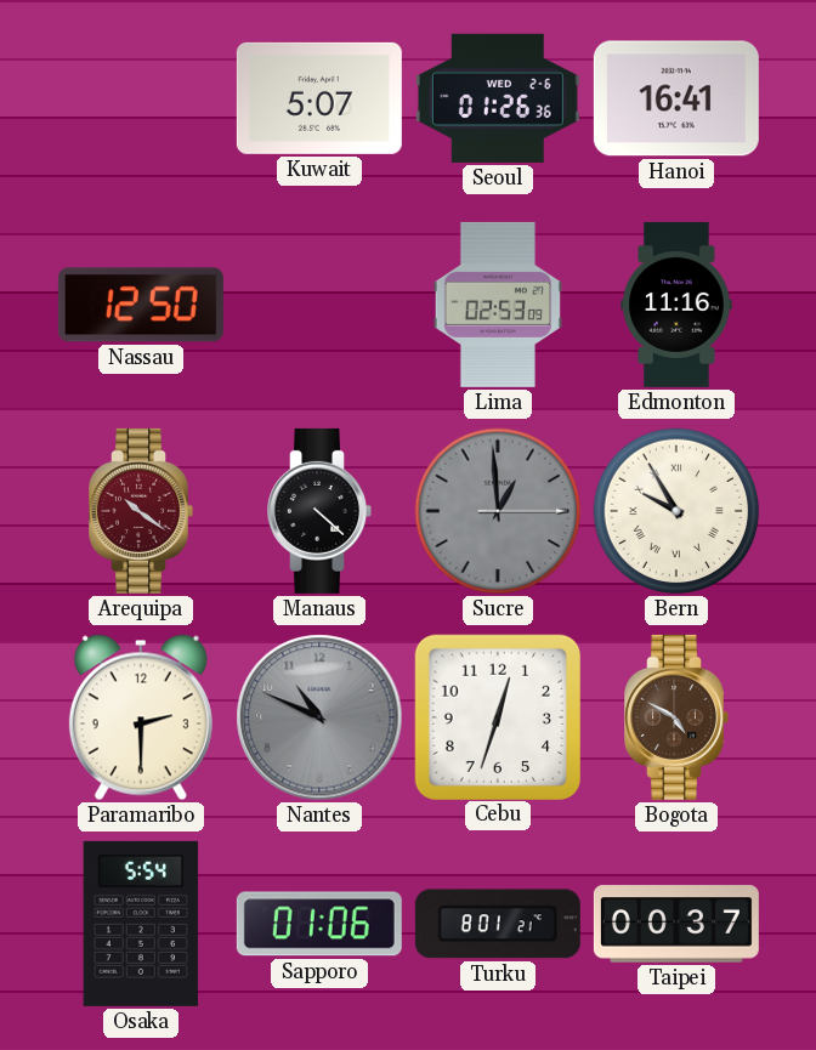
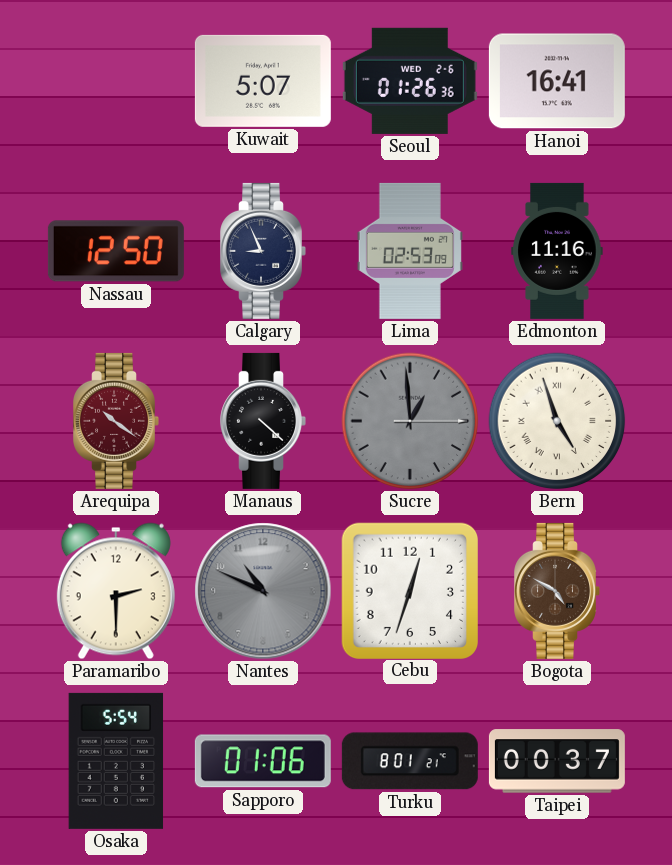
Calgary: none -> 8:56
Bern: 9:55 -> 4:57
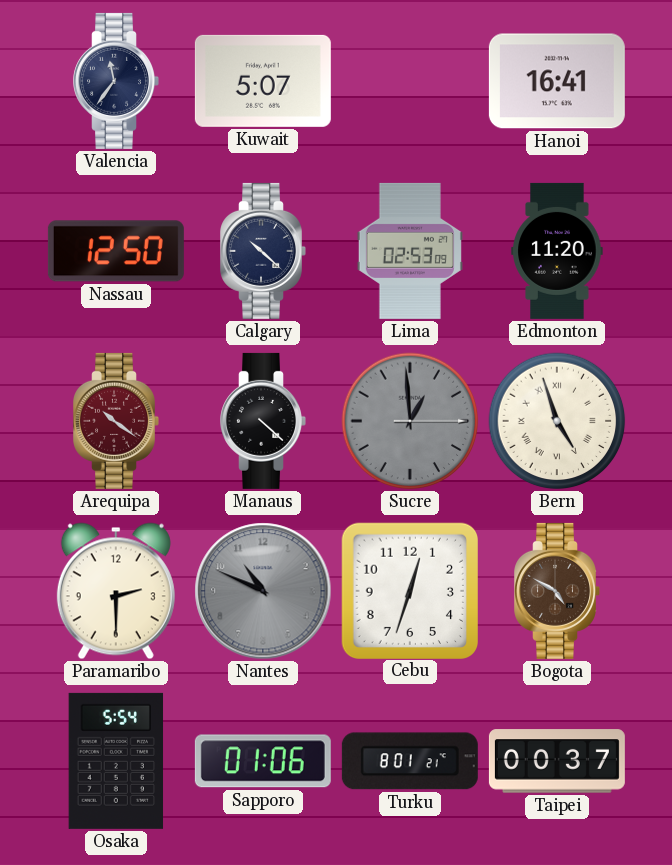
Valencia: none -> 11:36
Seoul: 01:26 -> none
Calgary: 8:56 -> 10:22
Edmonton: 11:16 -> 11:20
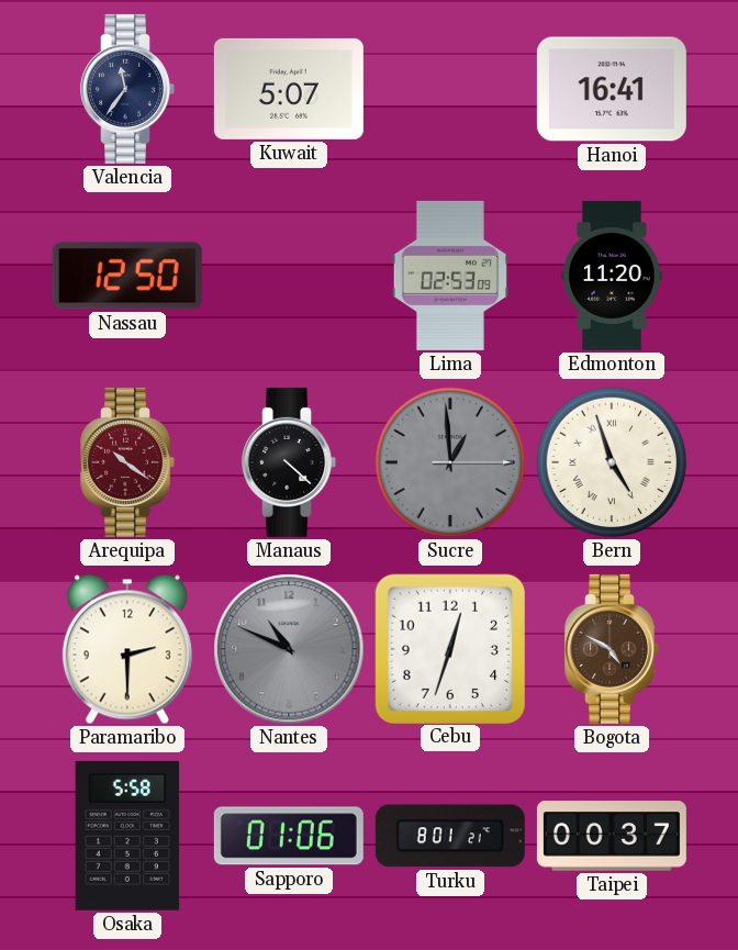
Calgary: 10:22 -> none
Osaka: 5:54 -> 5:58
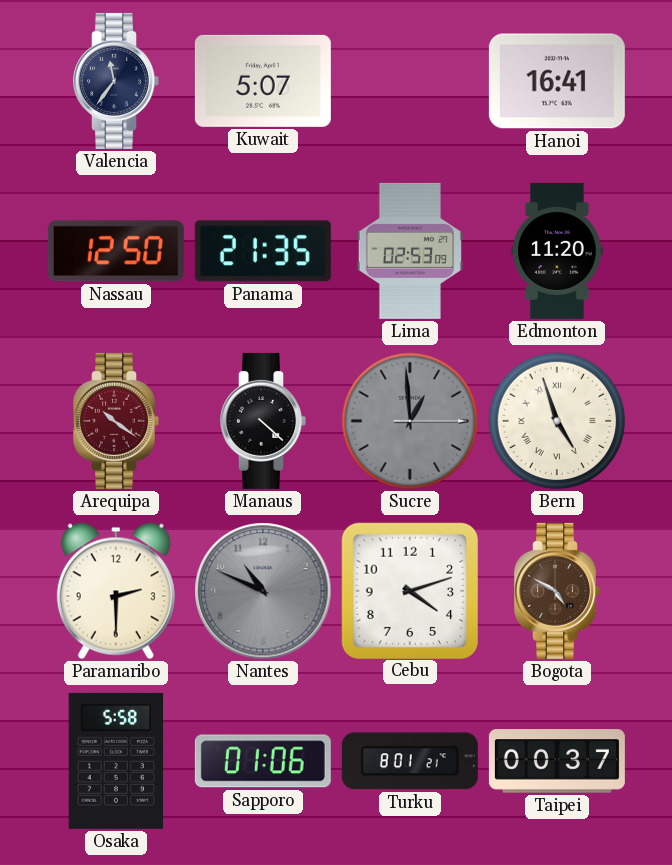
Panama: none -> 21:35
Cebu: 12:33 -> 4:12
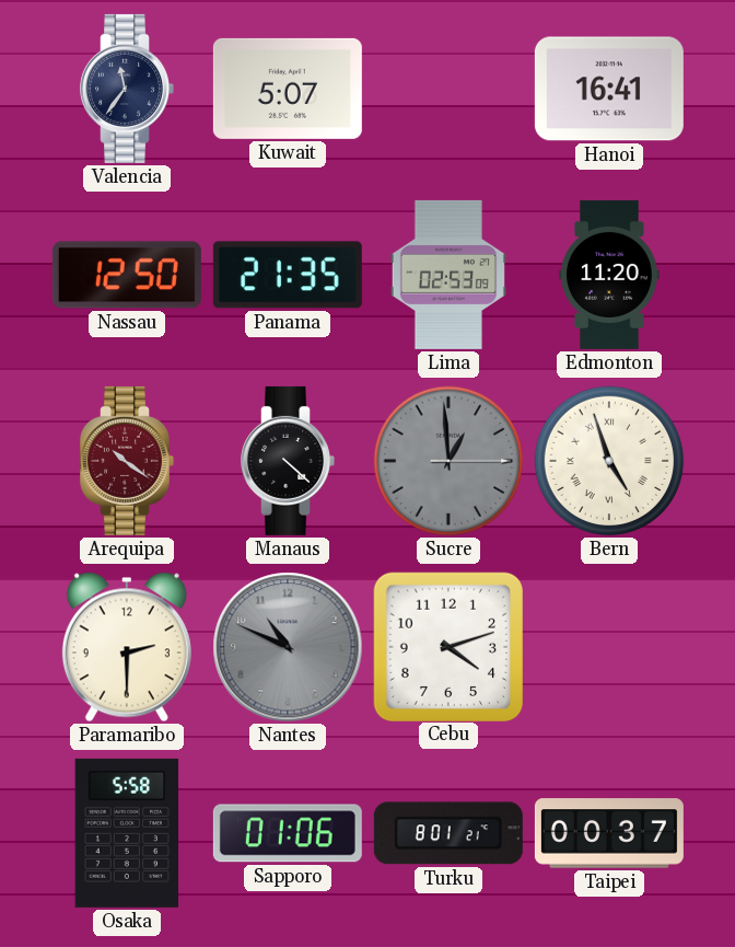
Bogota: 4:50 -> none
